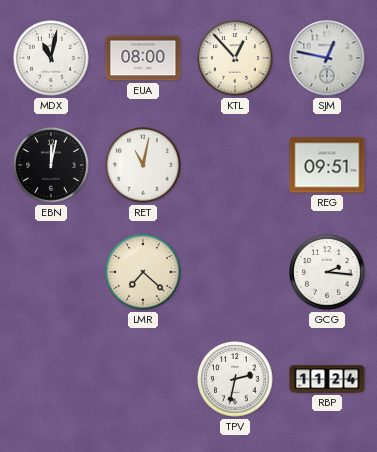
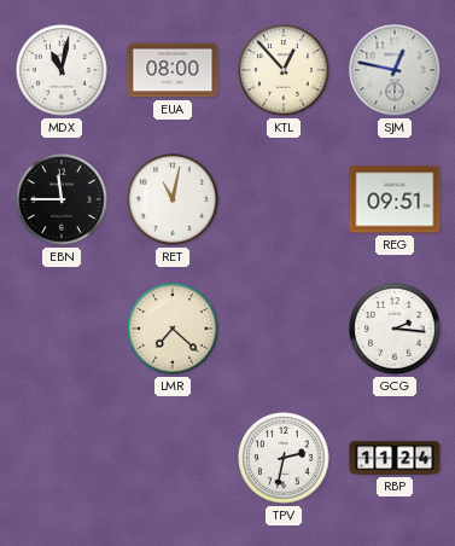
EBN: 12:02 -> 11:45
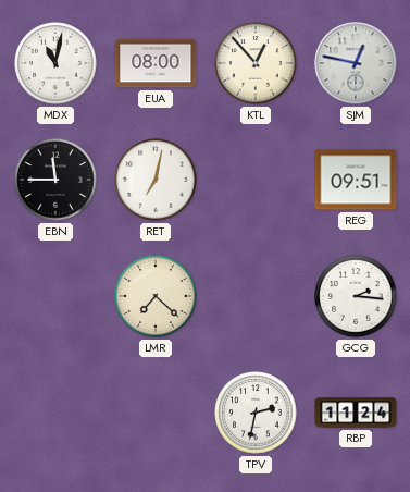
RET: 11:02 -> 7:02
